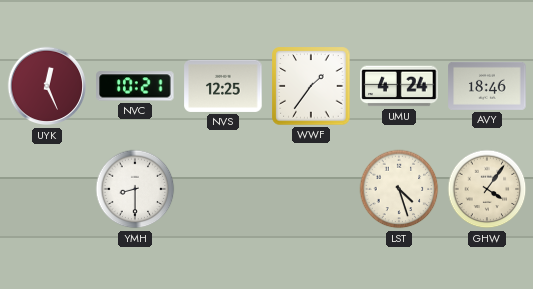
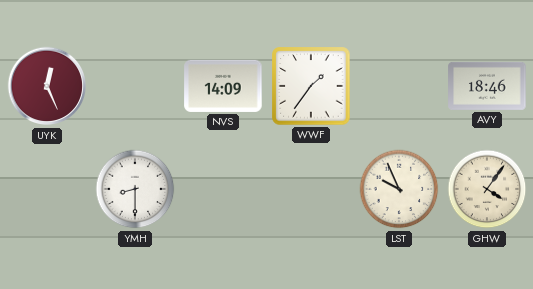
NVC: 10:21 -> none
NVS: 12:25 -> 14:09
UMU: 4:24 -> none
LST: 4:27 -> 9:56
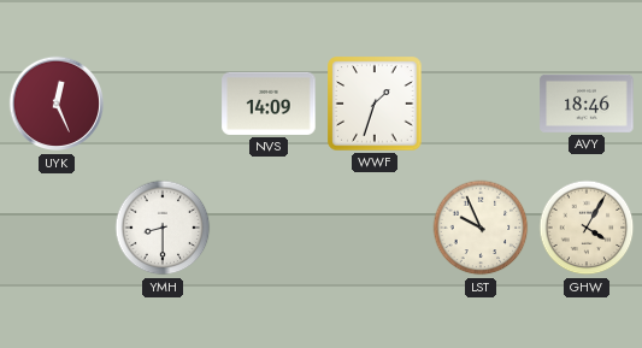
WWF: 1:36 -> 1:33
GHW: 4:06 -> 4:05
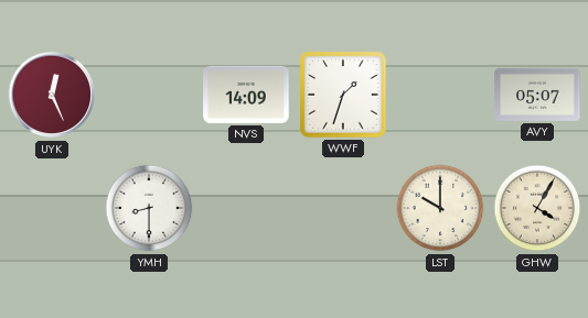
AVY: 18:46 -> 05:07
LST: 9:56 -> 10:00
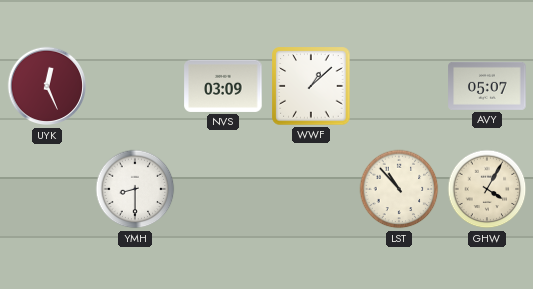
NVS: 14:09 -> 03:09
WWF: 1:33 -> 1:08
LST: 10:00 -> 10:53
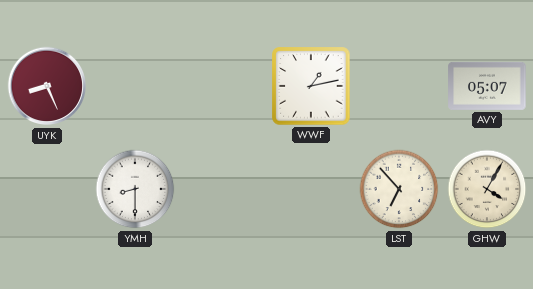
UYK: 12:26 -> 8:26
NVS: 03:09 -> none
WWF: 1:08 -> 1:13
LST: 10:53 -> 6:53
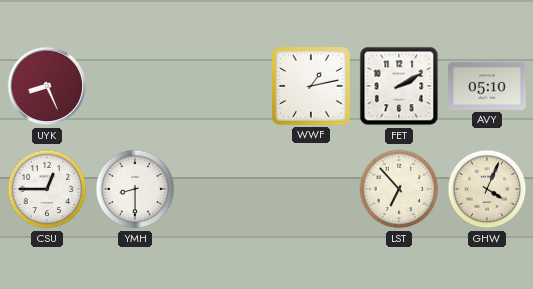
FET: none -> 2:10
AVY: 05:07 -> 05:10
CSU: none -> 12:45
GHW: 4:05 -> 4:04
